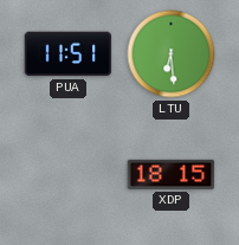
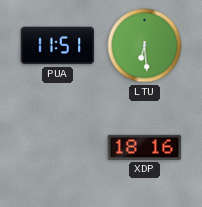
XDP: 18:15 -> 18:16
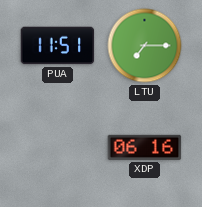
LTU: 6:29 -> 7:15
XDP: 18:16 -> 06:16
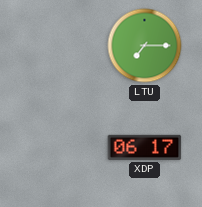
PUA: 11:51 -> none
XDP: 06:16 -> 06:17
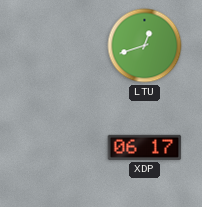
LTU: 7:15 -> 12:42
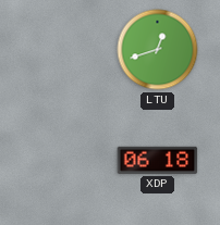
XDP: 06:17 -> 06:18
